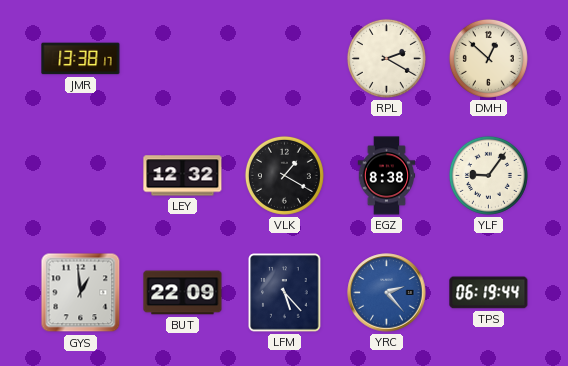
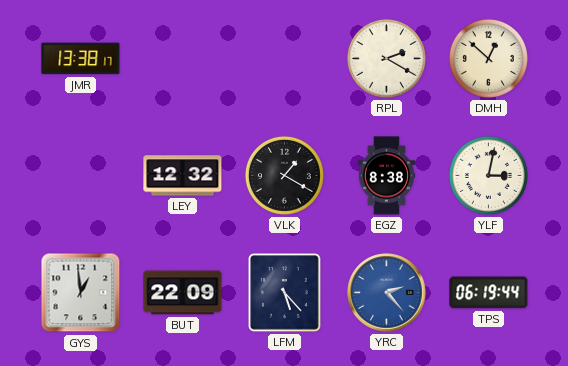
YLF: 9:06 -> 3:02
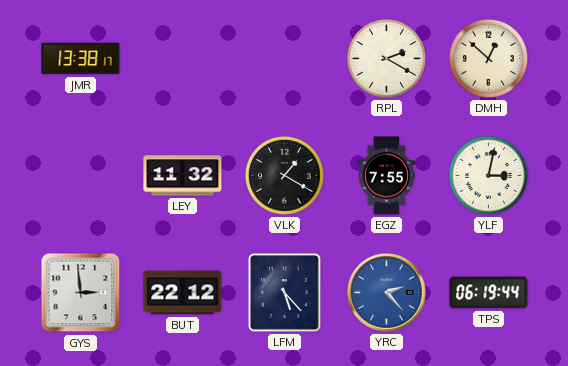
LEY: 12:32 -> 11:32
EGZ: 8:38 -> 7:55
GYS: 12:59 -> 2:59
BUT: 22:09 -> 22:12
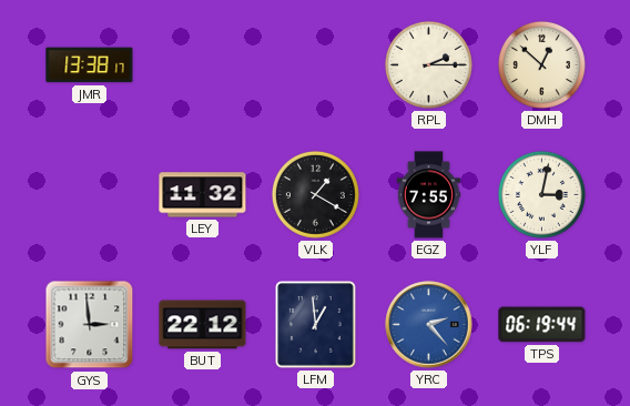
RPL: 2:20 -> 2:15
LFM: 5:23 -> 12:59
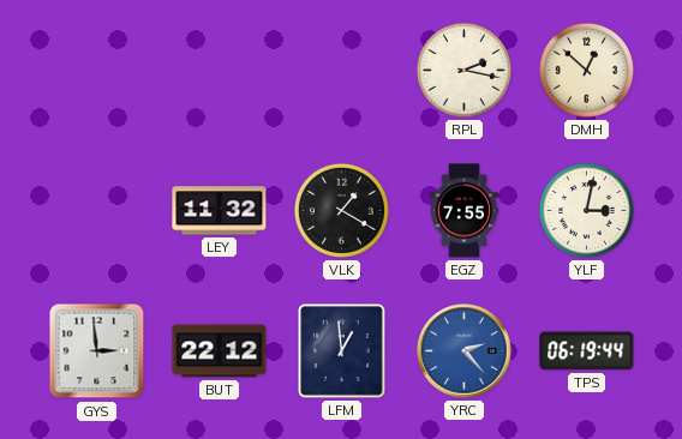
JMR: 13:38 -> none
RPL: 2:15 -> 2:17
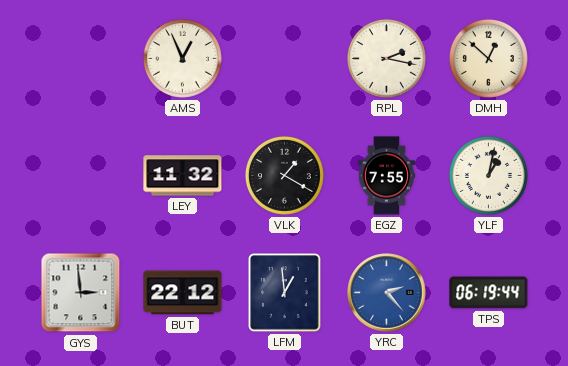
AMS: none -> 12:56
YLF: 3:02 -> 1:02
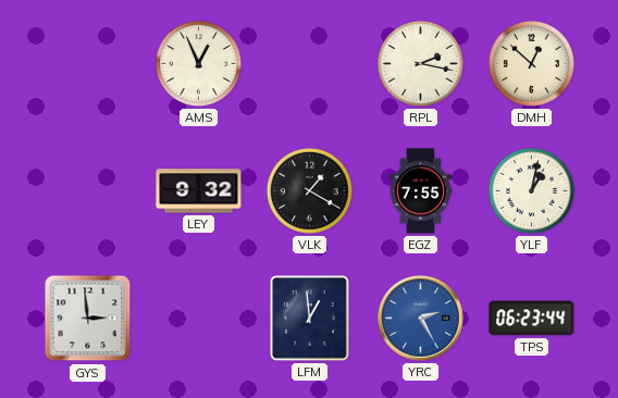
LEY: 11:32 -> 9:32
BUT: 22:12 -> none
YRC: 2:23 -> 2:25
TPS: 06:19 -> 06:23
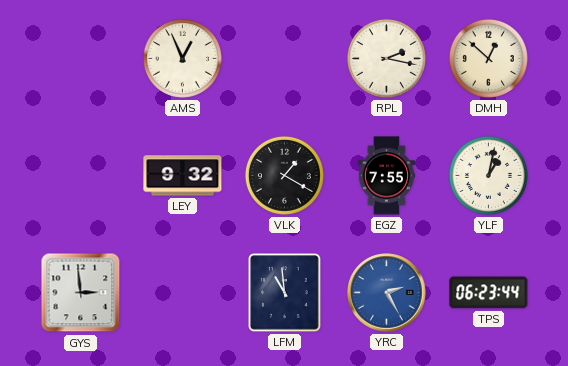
LFM: 12:59 -> 10:59
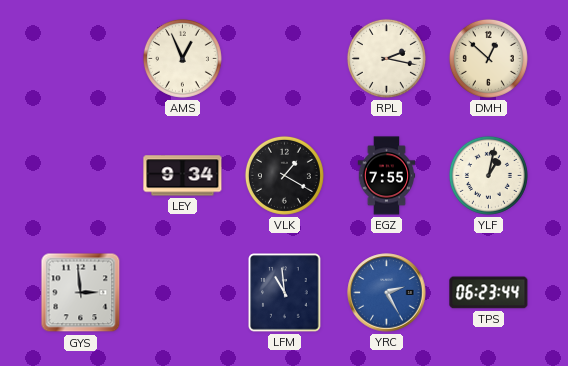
LEY: 9:32 -> 9:34
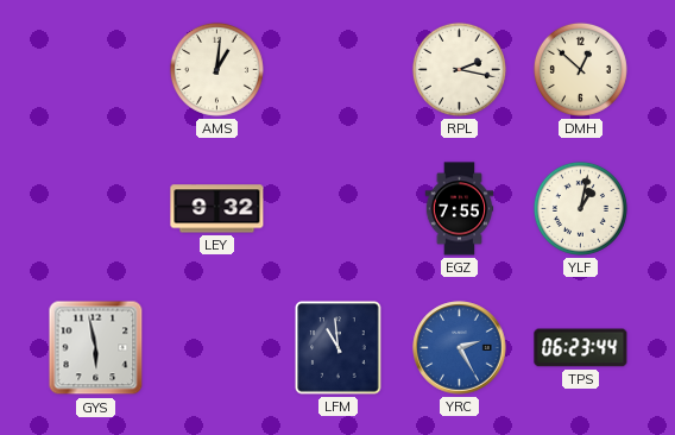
AMS: 12:56 -> 1:01
LEY: 9:34 -> 9:32
VLK: 1:20 -> none
GYS: 2:59 -> 5:58
